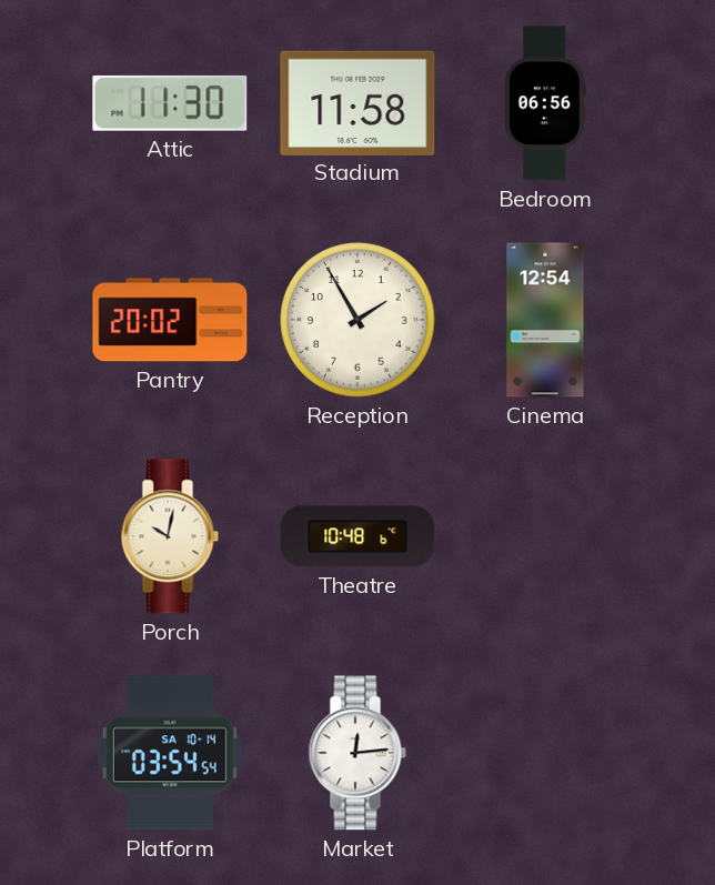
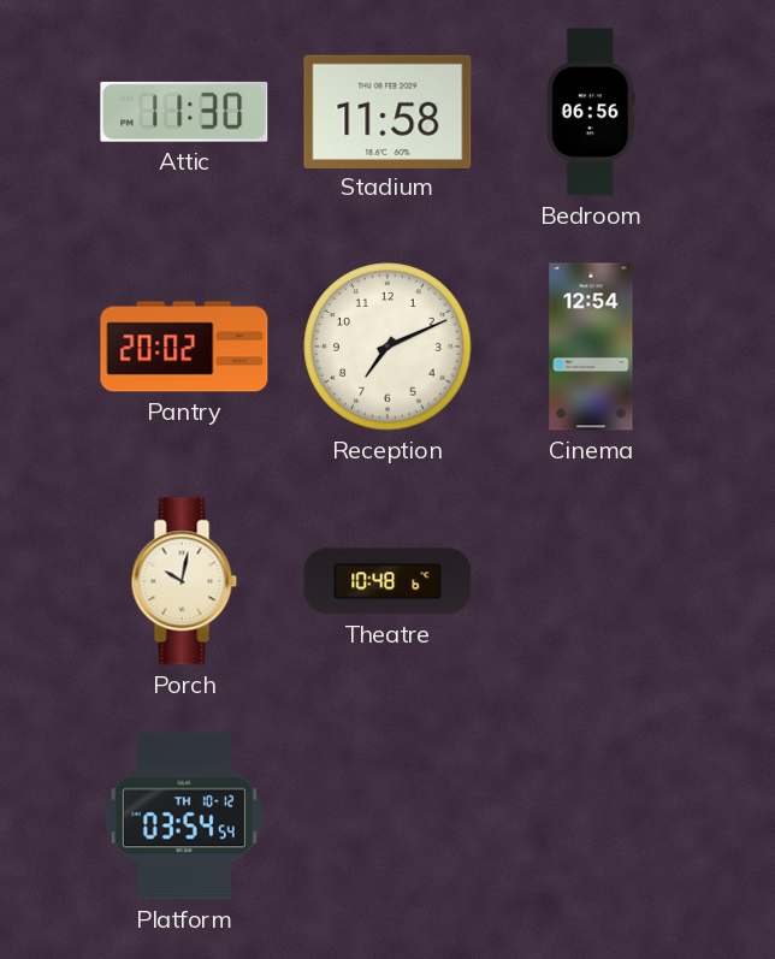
Reception: 1:55 -> 7:11
Platform date: SA 10-14 -> TH 10-12
Market: 12:14 -> none
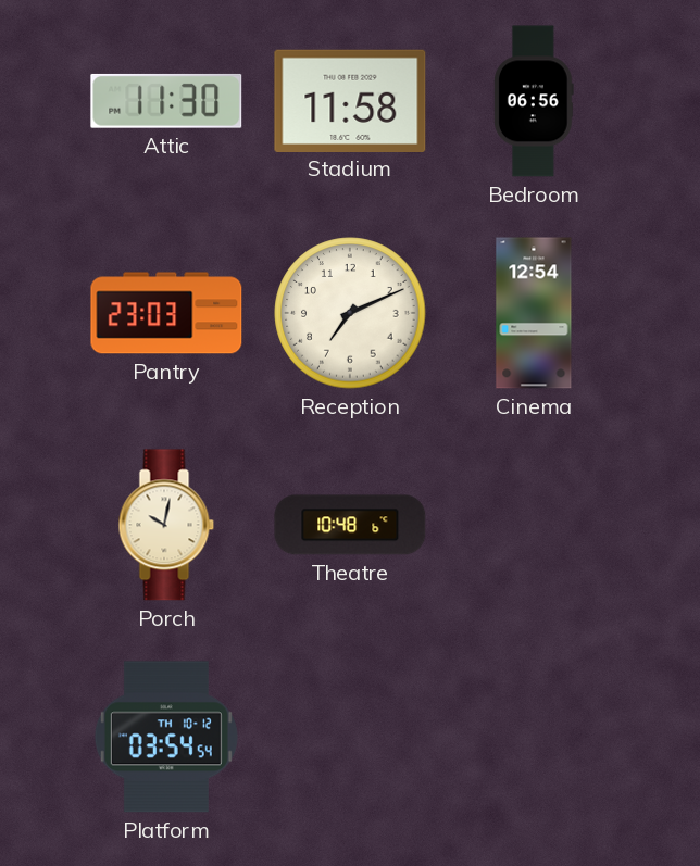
Pantry: 20:02 -> 23:03
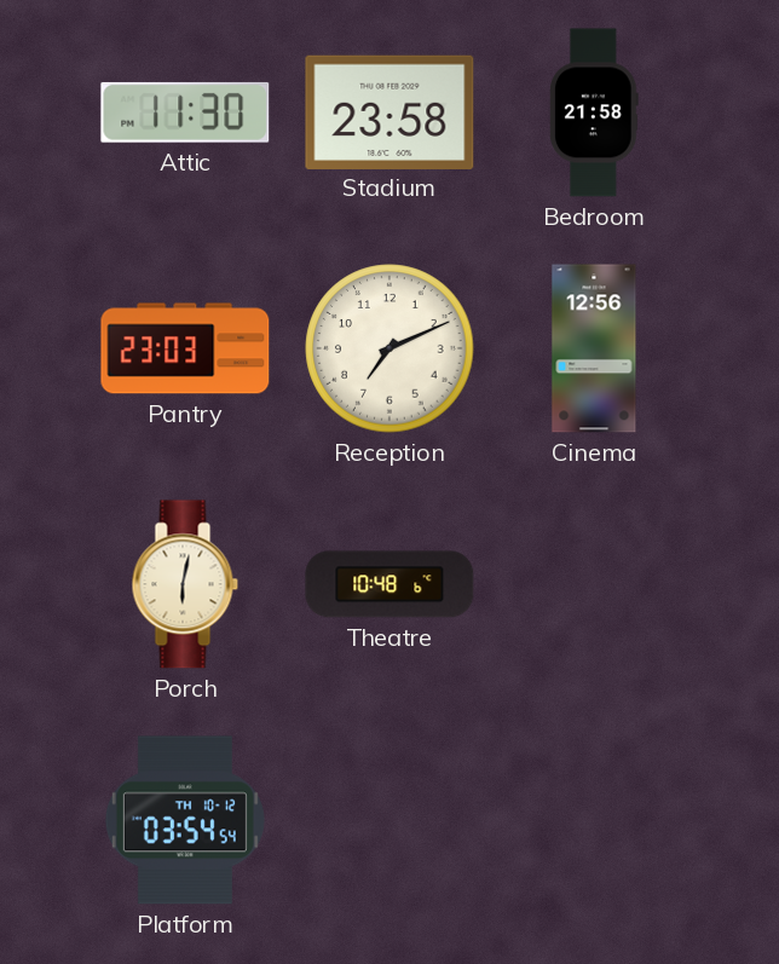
Stadium: 11:58 -> 23:58
Bedroom: 06:56 -> 21:58
Cinema: 12:54 -> 12:56
Porch: 10:02 -> 6:02
